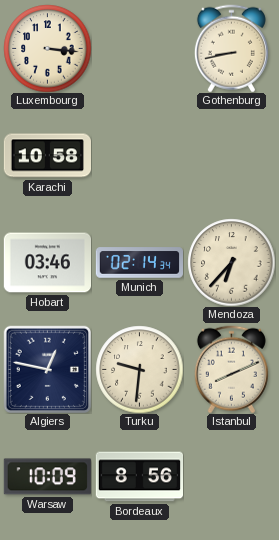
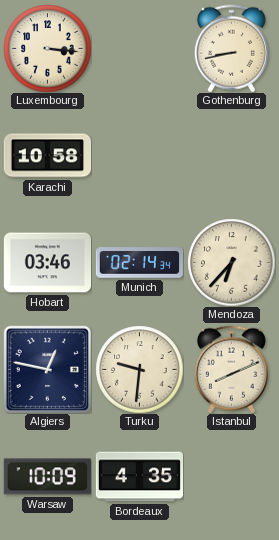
Bordeaux: 8:56 -> 4:35
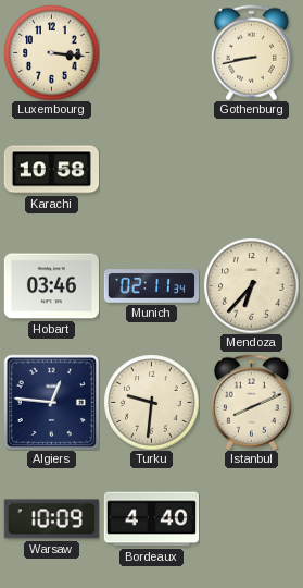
Munich: 02:14 -> 02:11
Algiers: 12:47 -> 12:46
Bordeaux: 4:35 -> 4:40
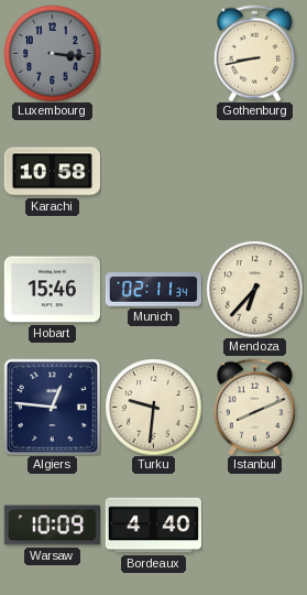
Luxembourg dial: cream -> grey
Hobart: 03:46 -> 15:46
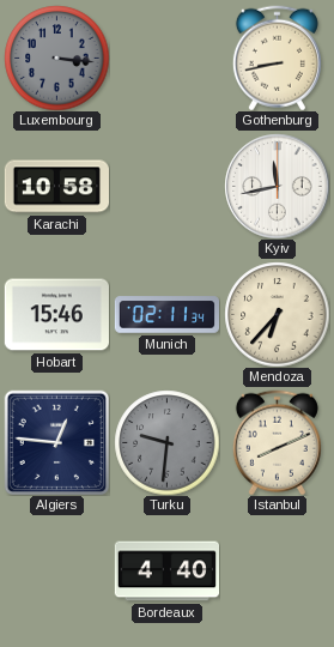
Kyiv: none -> 11:43
Turku dial: cream -> grey
Warsaw: 10:09 -> none
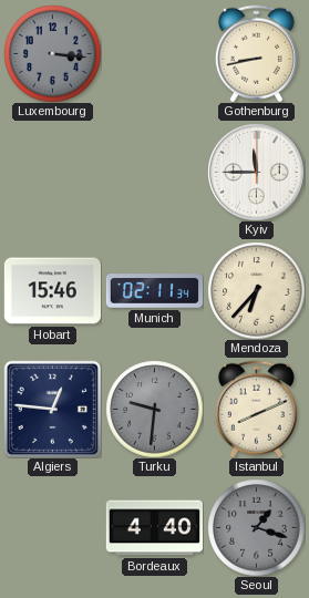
Karachi: 10:58 -> none
Kyiv: 11:43 -> 11:45
Seoul: none -> 1:18
